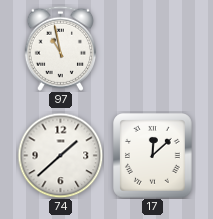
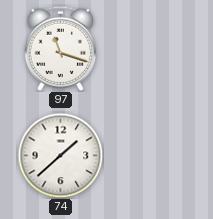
97: 10:58 -> 11:18
17: 12:08 -> none
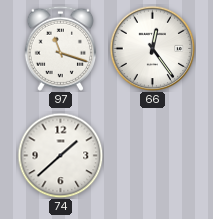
66: none -> 12:24
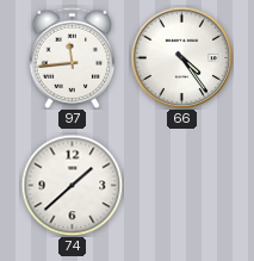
97: 11:18 -> 11:44
66: 12:24 -> 4:24
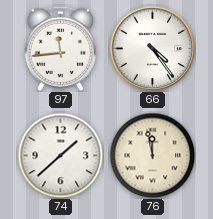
76: none -> 11:58
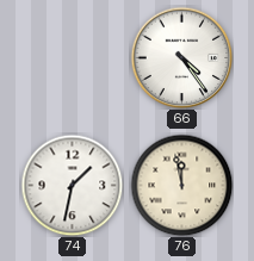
97: 11:44 -> none
74: 1:38 -> 1:32
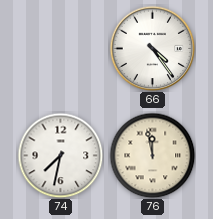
74: 1:32 -> 7:32
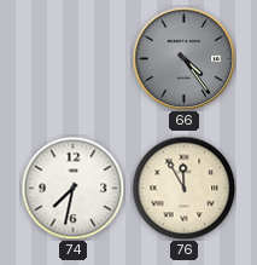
66 dial: white -> grey
76: 11:58 -> 11:55
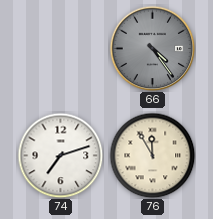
74: 7:32 -> 7:12
